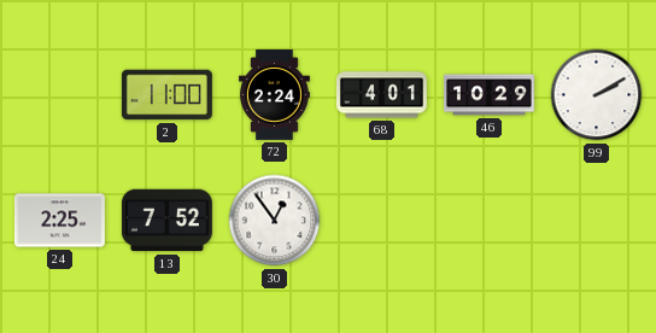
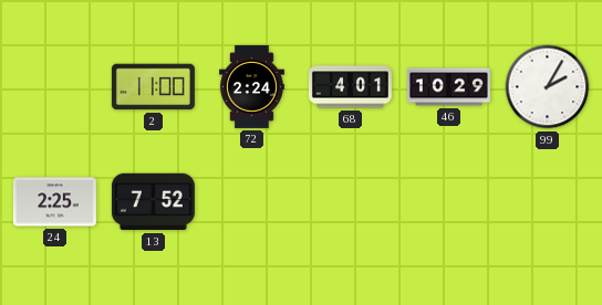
99: 2:10 -> 2:05
30: 12:54 -> none
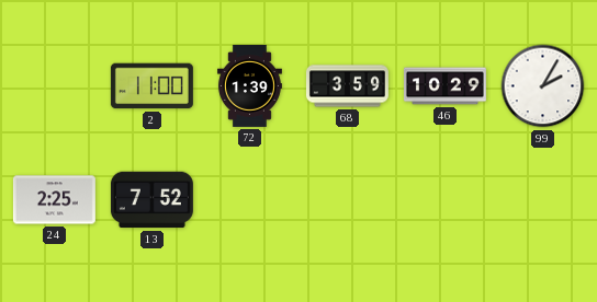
72: 2:24 -> 1:39
68: 4:01 -> 3:59
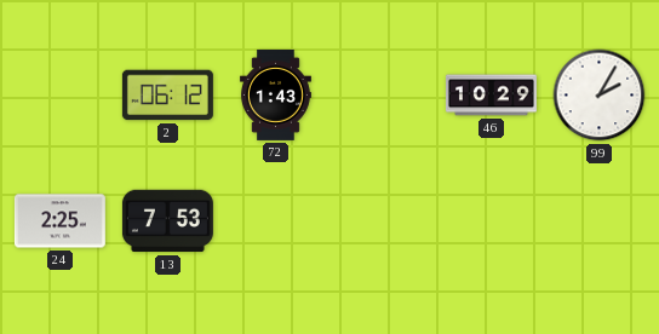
2: 11:00 -> 06:12
72: 1:39 -> 1:43
68: 3:59 -> none
13: 7:52 -> 7:53
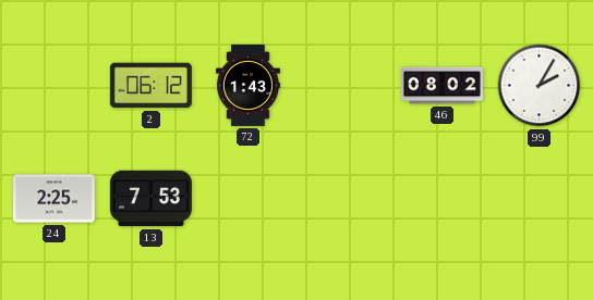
46: 10:29 -> 08:02
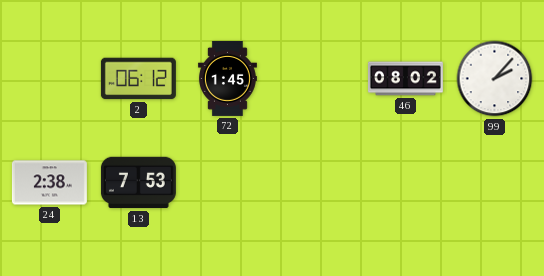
72: 1:43 -> 1:45
99: 2:05 -> 2:07
24: 2:25 -> 2:38
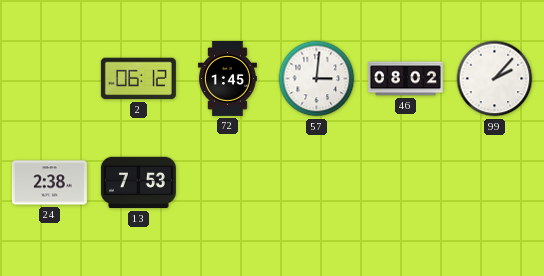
57: none -> 3:01
